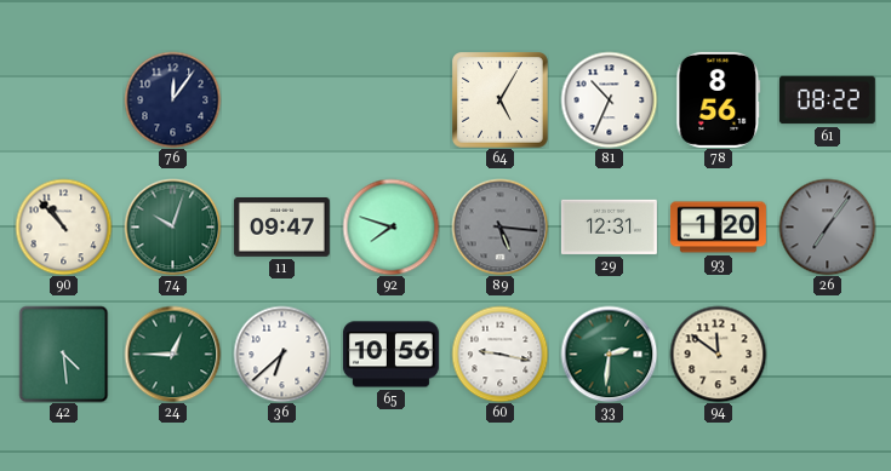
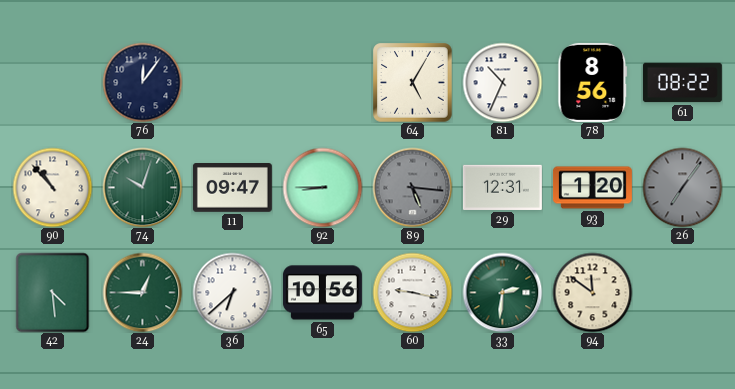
92: 7:48 -> 8:45
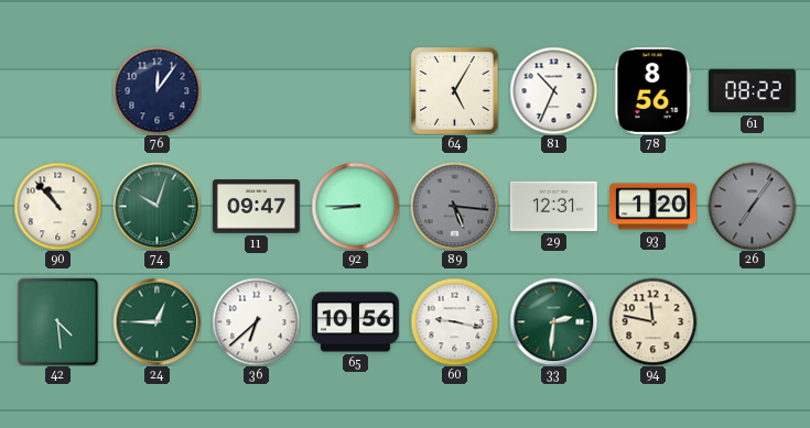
94: 11:51 -> 11:47
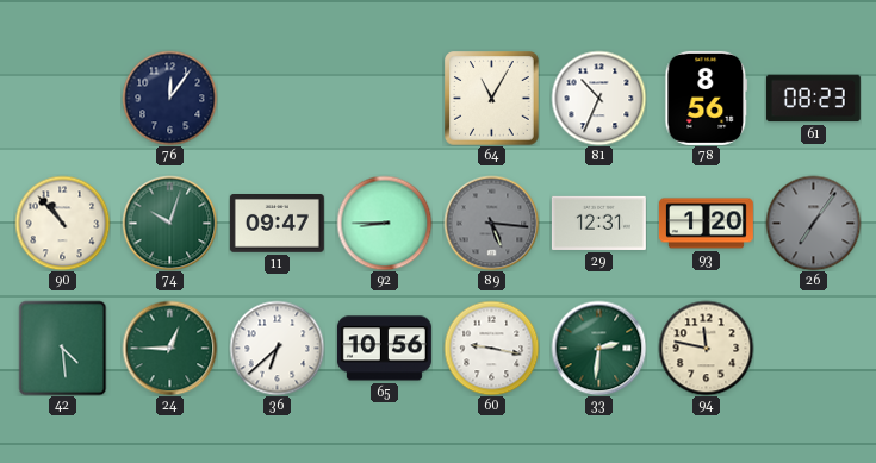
64: 5:05 -> 11:05
61: 08:22 -> 08:23
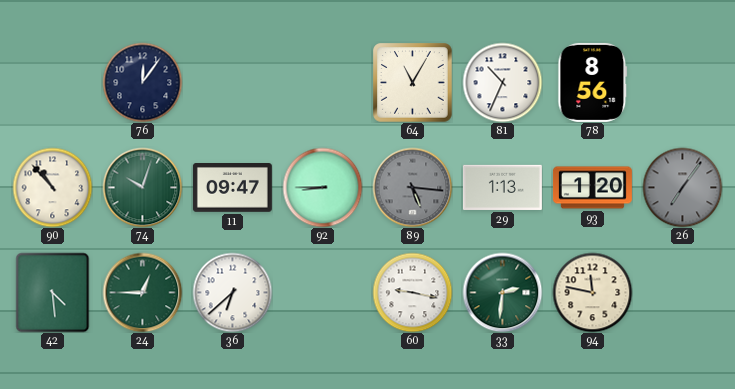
61: 08:23 -> none
29: 12:31 -> 1:13
65: 10:56 -> none
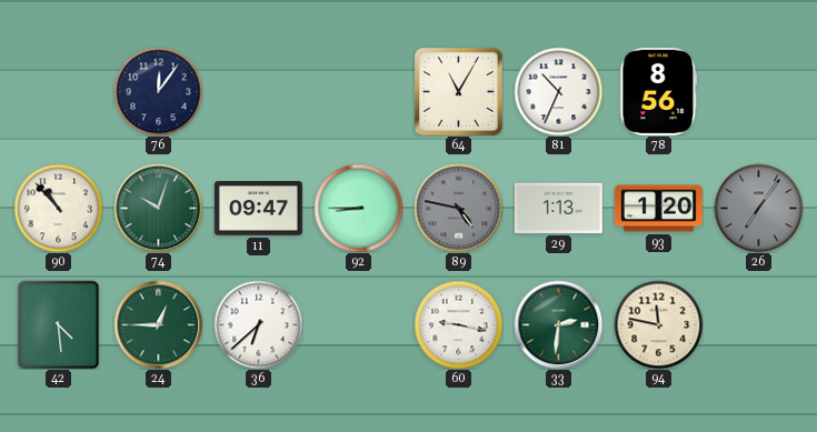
89: 5:16 -> 4:47
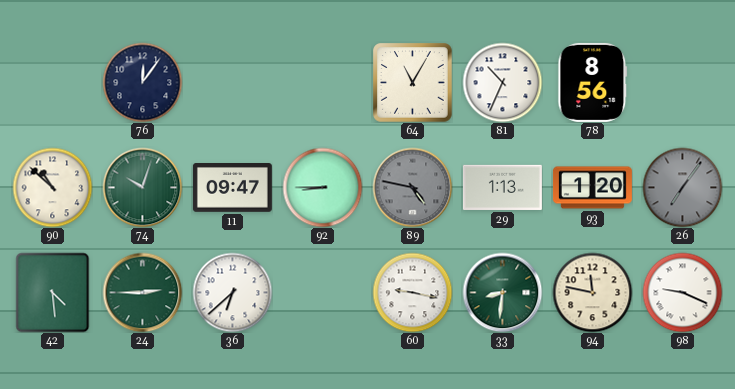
90: 10:53 -> 10:52
24: 12:45 -> 2:45
33: 2:31 -> 8:31
98: none -> 9:19
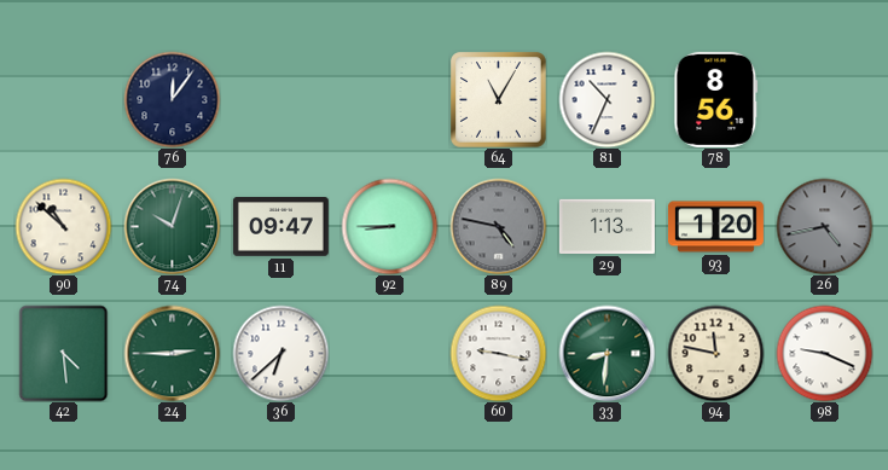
26: 7:06 -> 4:43
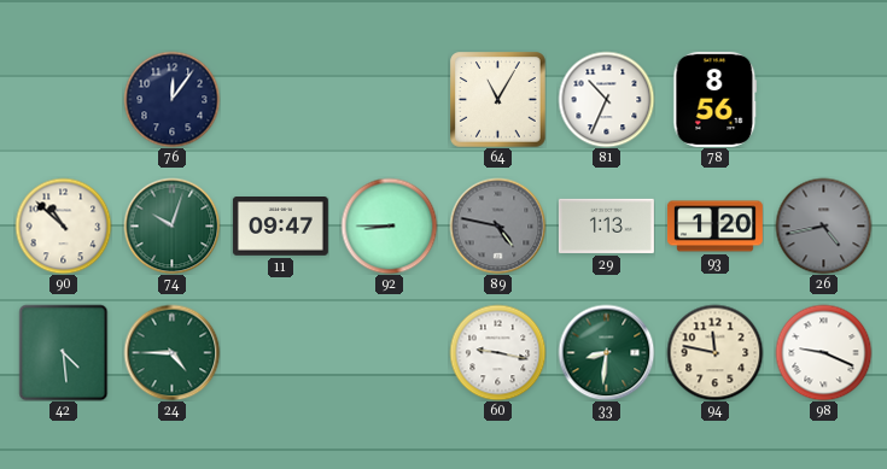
24: 2:45 -> 4:45
36: 6:38 -> none
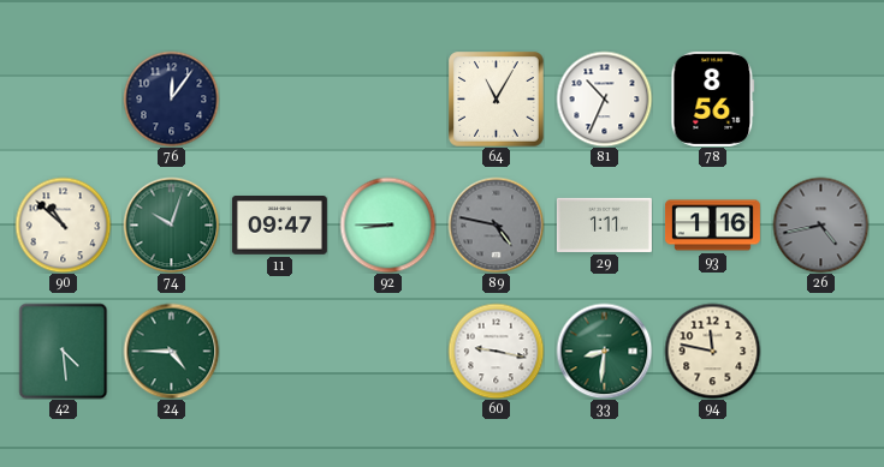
29: 1:13 -> 1:11
93: 1:20 -> 1:16
98: 9:19 -> none
